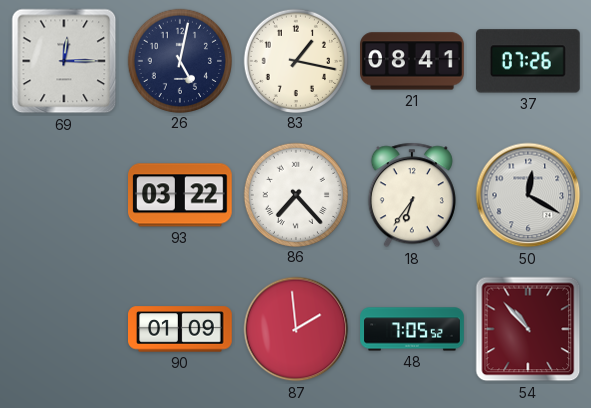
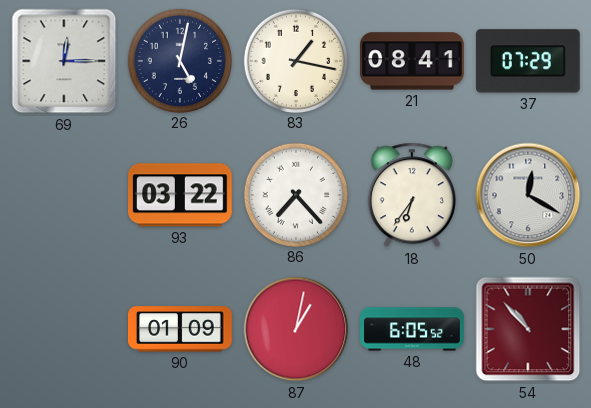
37: 07:26 -> 07:29
87: 1:59 -> 1:02
48: 7:05 -> 6:05
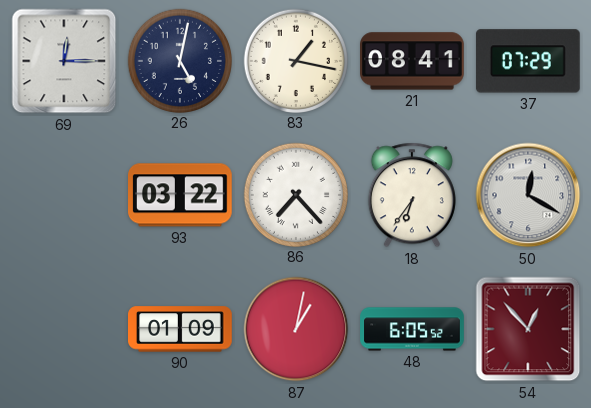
54: 10:53 -> 12:53
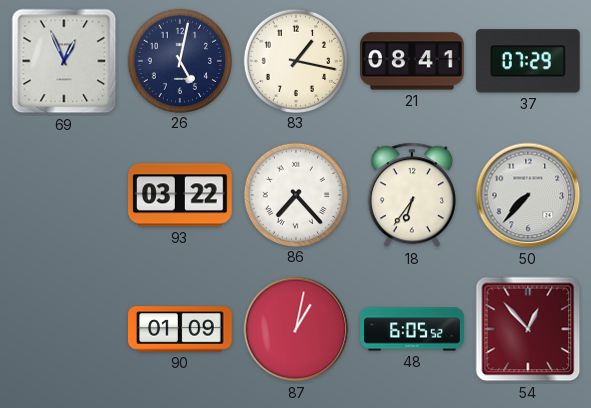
69: 12:15 -> 12:56
50: 12:20 -> 7:37
